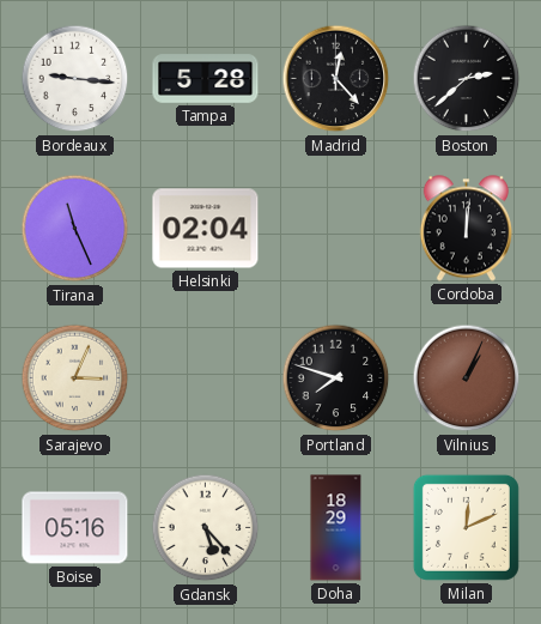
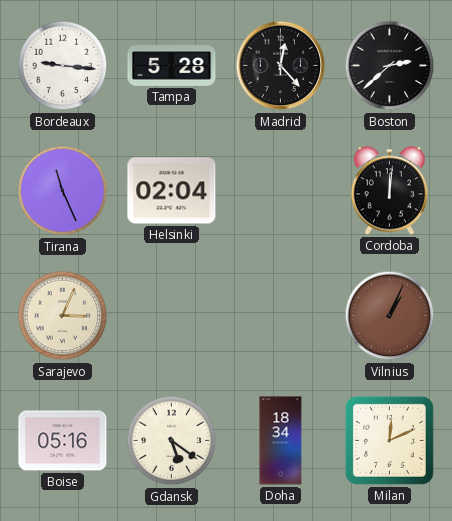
Portland: 7:48 -> none
Gdansk: 5:23 -> 5:21
Doha: 18:29 -> 18:34
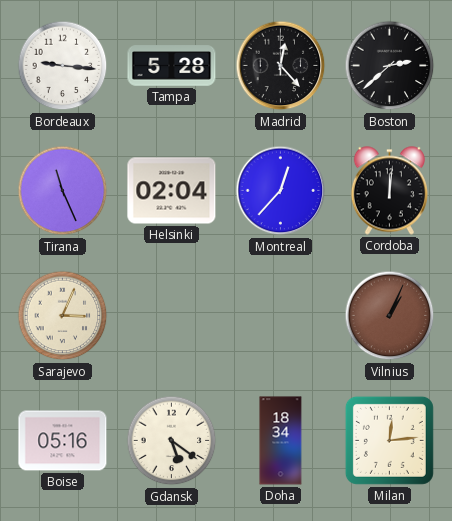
Montreal: none -> 12:37
Milan: 12:11 -> 12:14
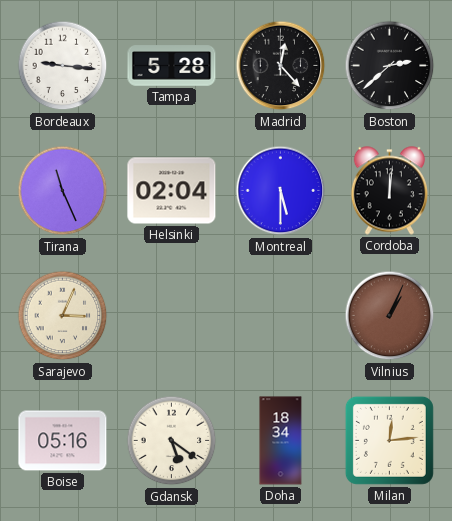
Montreal: 12:37 -> 5:30
